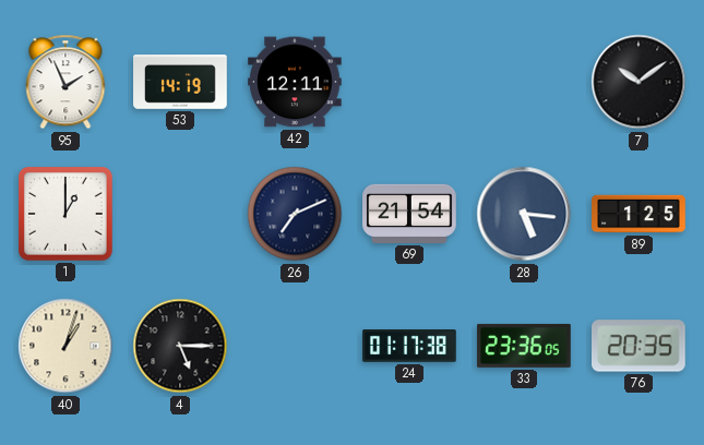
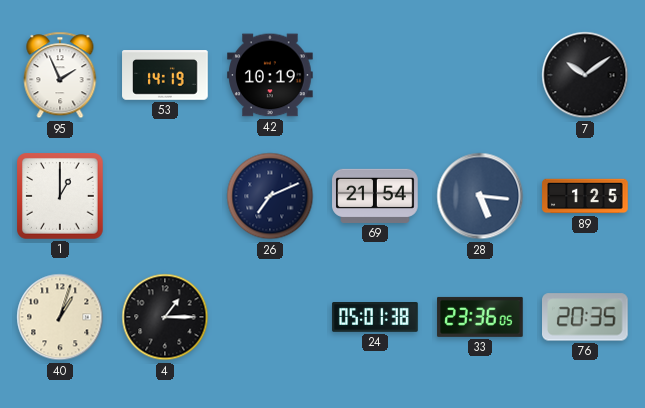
42: 12:11 -> 10:19
4: 5:15 -> 1:15
24: 01:17 -> 05:01
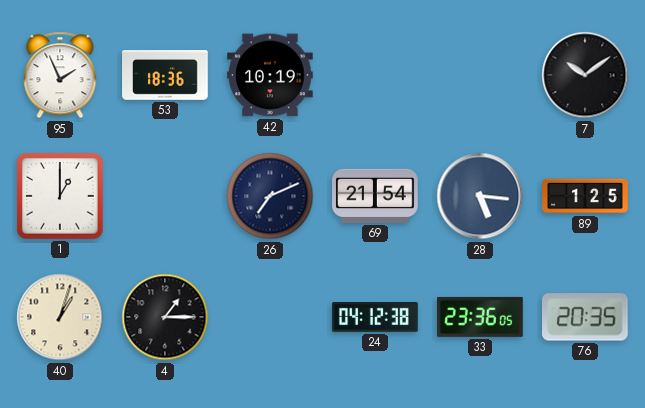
53: 14:19 -> 18:36
24: 05:01 -> 04:12
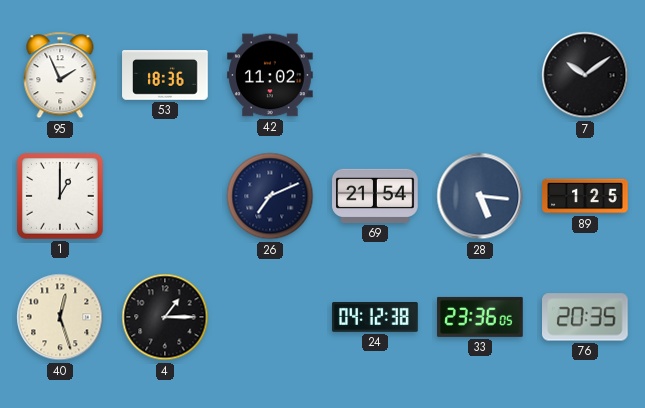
42: 10:19 -> 11:02
40: 1:03 -> 12:27
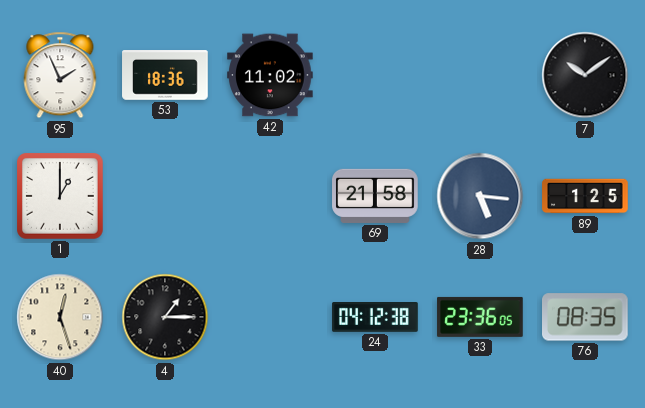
26: 7:11 -> none
69: 21:54 -> 21:58
76: 20:35 -> 08:35
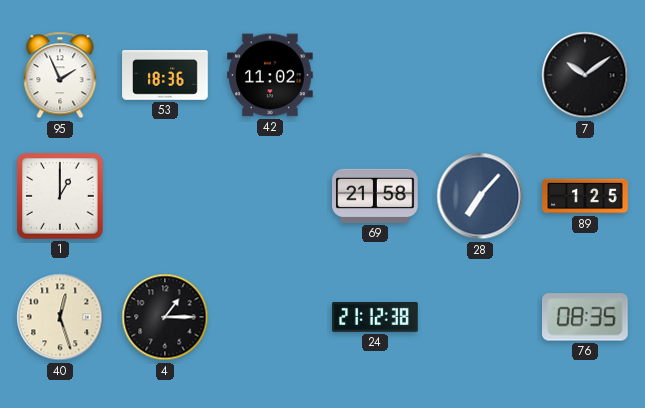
28: 5:16 -> 7:07
24: 04:12 -> 21:12
33: 23:36 -> none
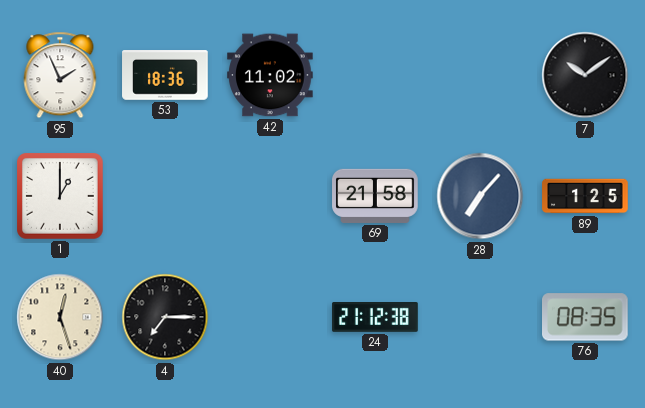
4: 1:15 -> 7:15
